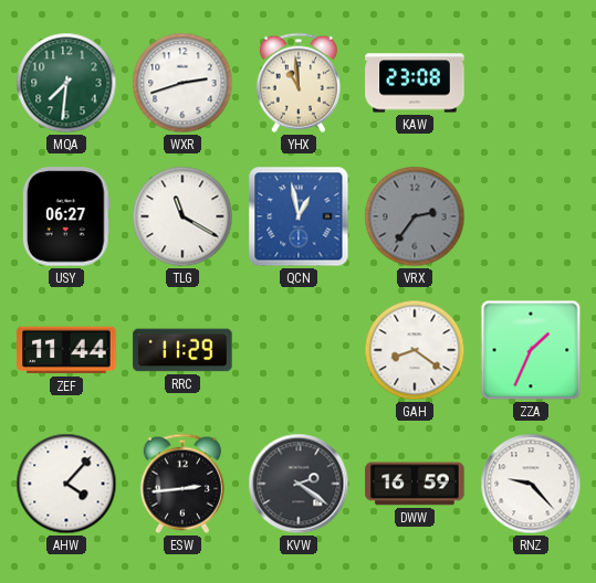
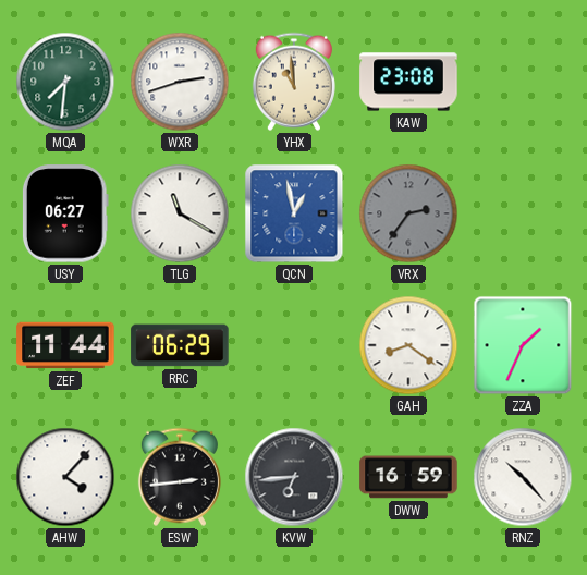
RRC: 11:29 -> 06:29
KVW: 2:21 -> 6:44
RNZ: 9:23 -> 10:23
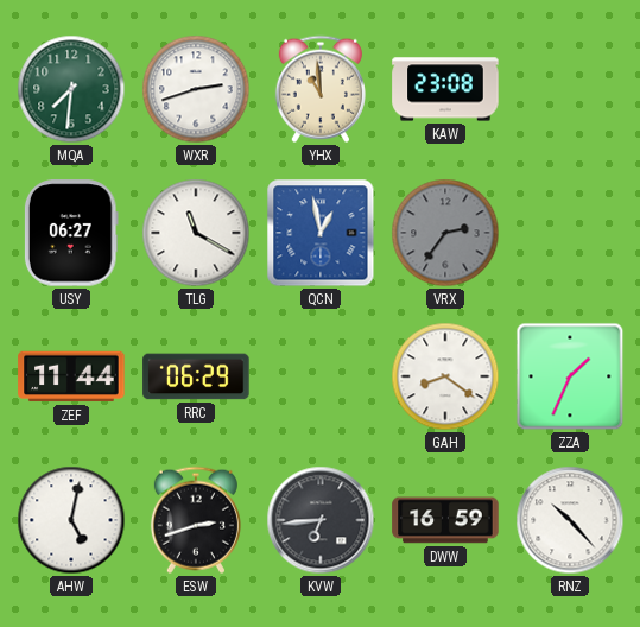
AHW: 4:07 -> 5:02
ESW: 2:44 -> 2:42
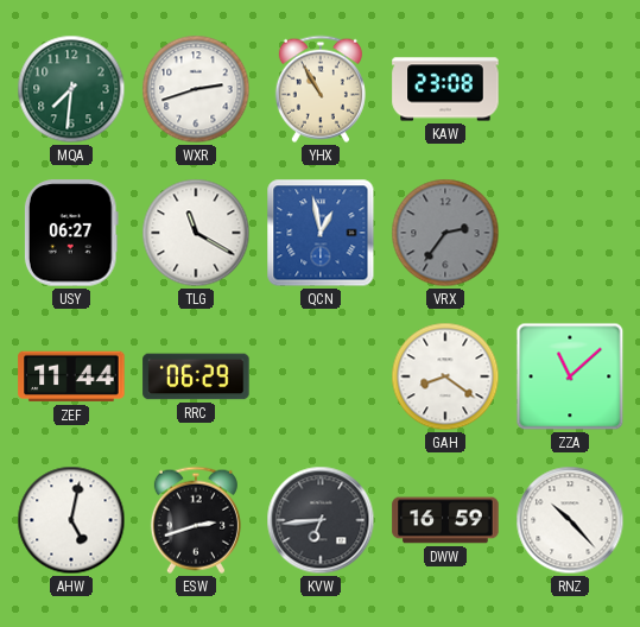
YHX: 10:59 -> 10:55
ZZA: 1:34 -> 11:08
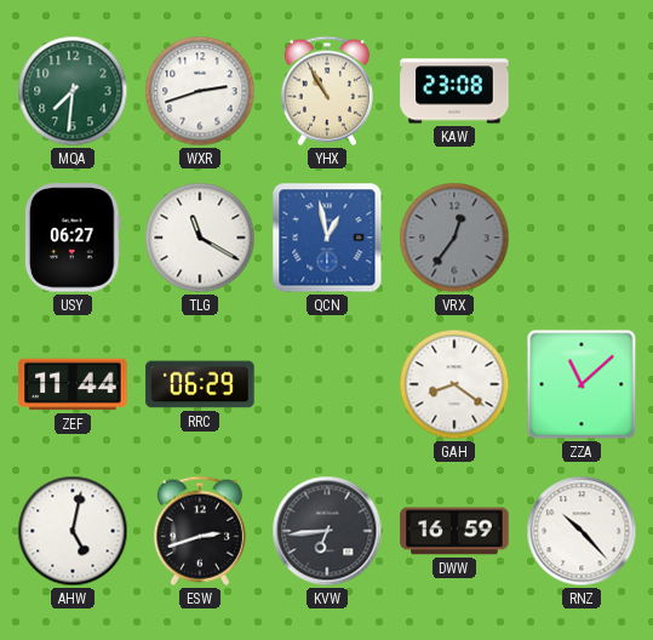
VRX: 2:36 -> 12:36
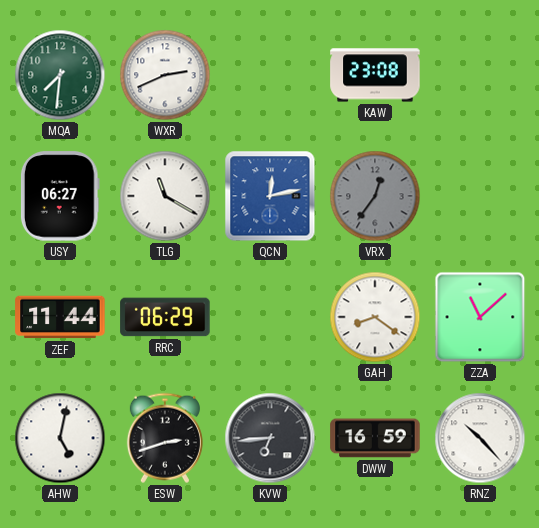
WXR: 2:42 -> 2:41
YHX: 10:55 -> none
QCN: 12:58 -> 12:13
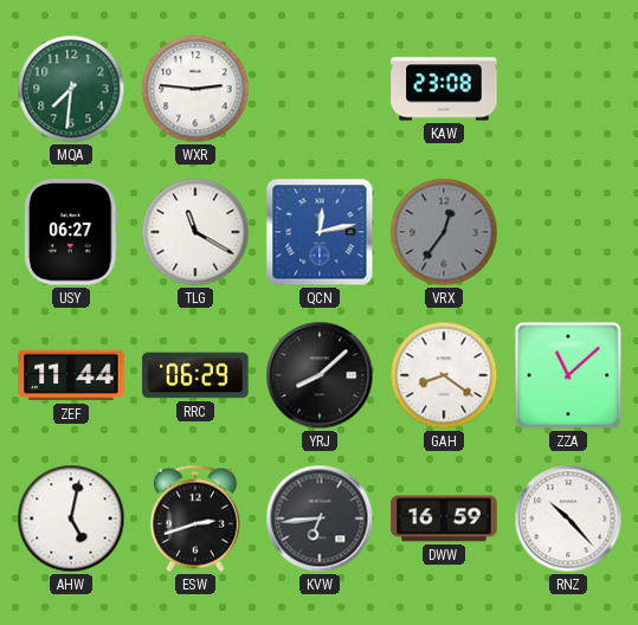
WXR: 2:41 -> 2:46
YRJ: none -> 8:08
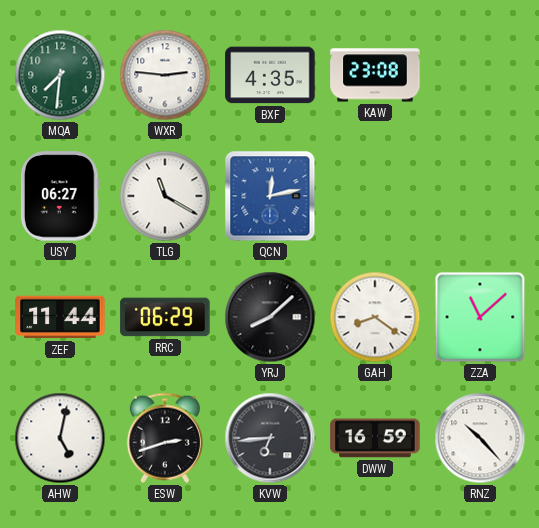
BXF: none -> 4:35
VRX: 12:36 -> none
